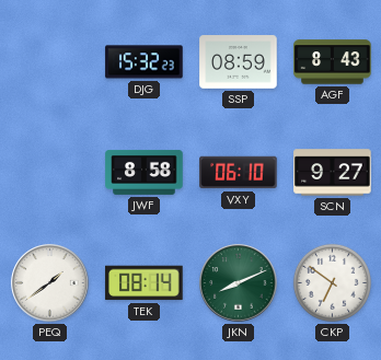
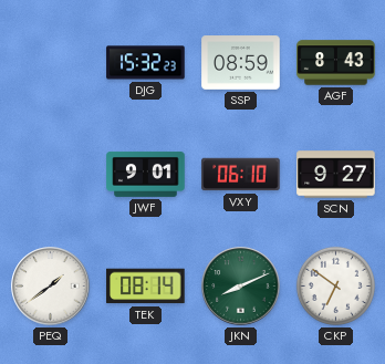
JWF: 8:58 -> 9:01
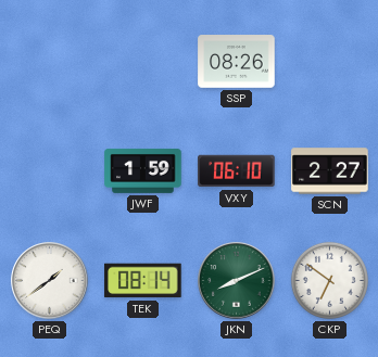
DJG: 15:32 -> none
SSP: 08:59 -> 08:26
AGF: 8:43 -> none
JWF: 9:01 -> 1:59
SCN: 9:27 -> 2:27
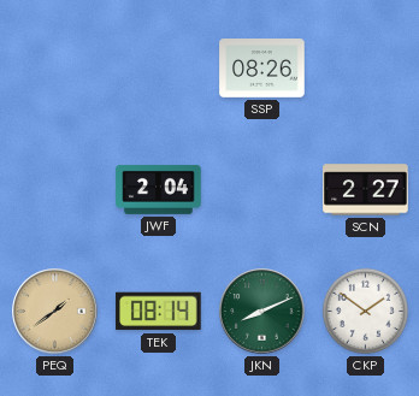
JWF: 1:59 -> 2:04
VXY: 06:10 -> none
PEQ dial: white -> champagne
CKP: 6:51 -> 1:51
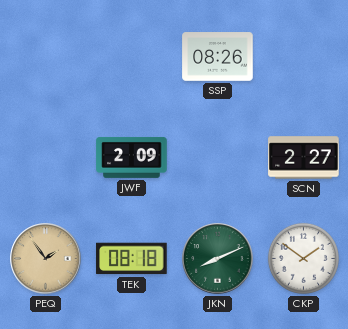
JWF: 2:04 -> 2:09
PEQ: 1:39 -> 1:54
TEK: 08:14 -> 08:18
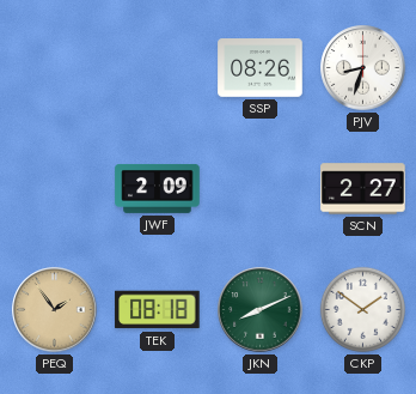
PJV: none -> 8:33
